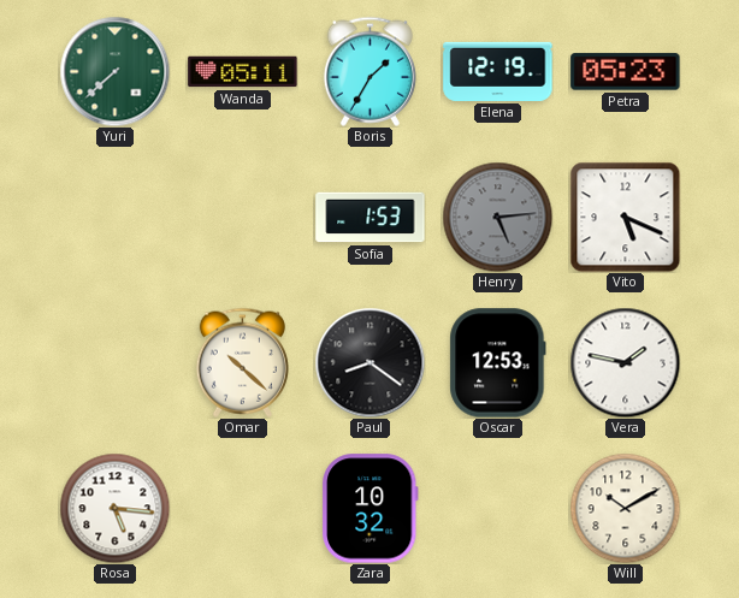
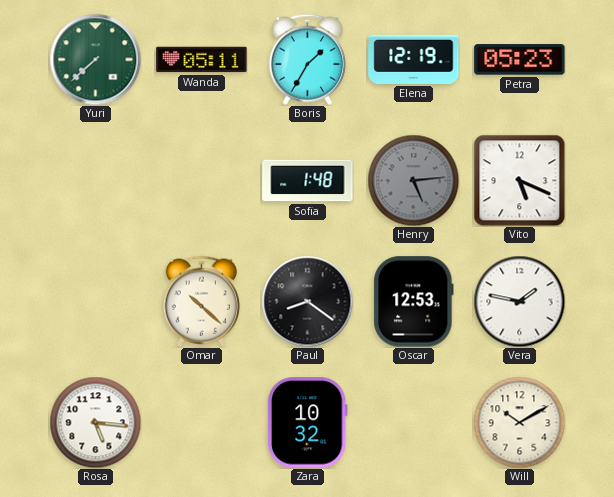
Sofia: 1:53 -> 1:48
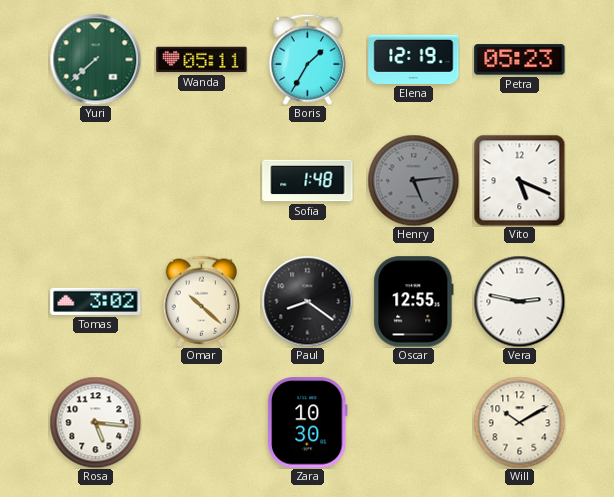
Tomas: none -> 3:02
Oscar: 12:53 -> 12:55
Vera: 1:47 -> 2:47
Zara: 10:32 -> 10:30
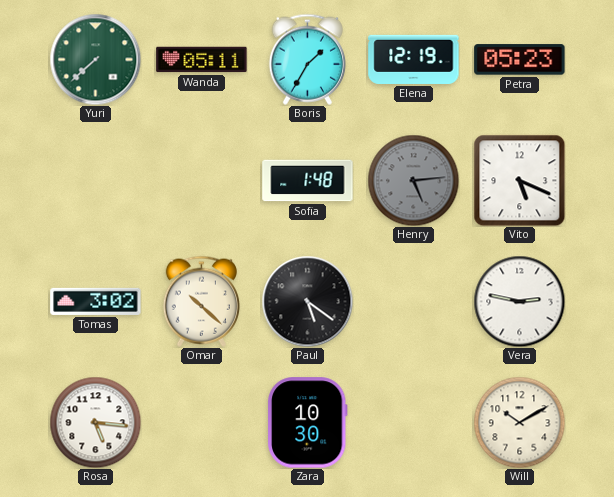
Paul: 8:21 -> 5:21
Oscar: 12:55 -> none
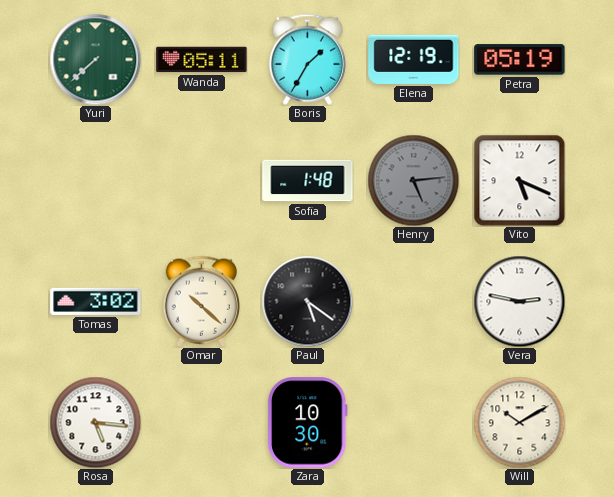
Petra: 05:23 -> 05:19
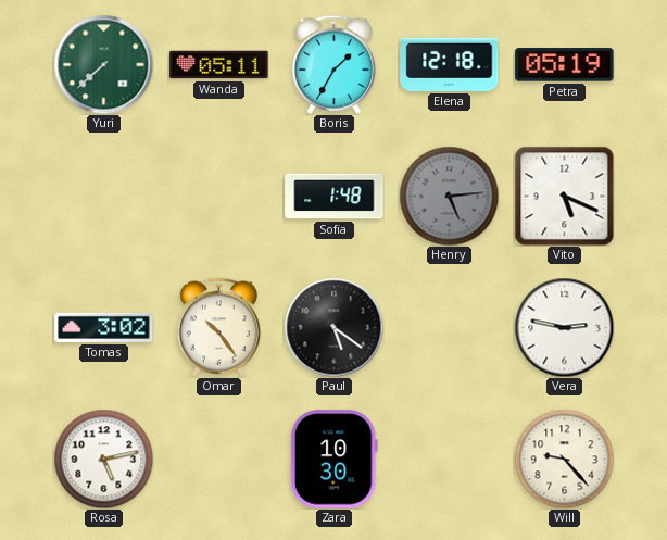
Elena: 12:19 -> 12:18
Omar: 10:22 -> 10:24
Rosa: 5:16 -> 5:13
Will: 10:10 -> 9:23
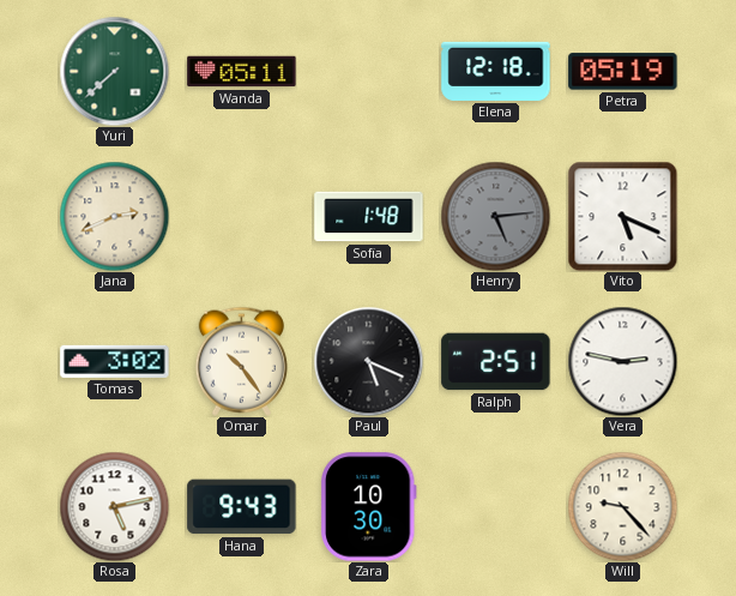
Boris: 1:35 -> none
Jana: none -> 2:41
Paul: 5:21 -> 5:19
Ralph: none -> 2:51
Hana: none -> 9:43
